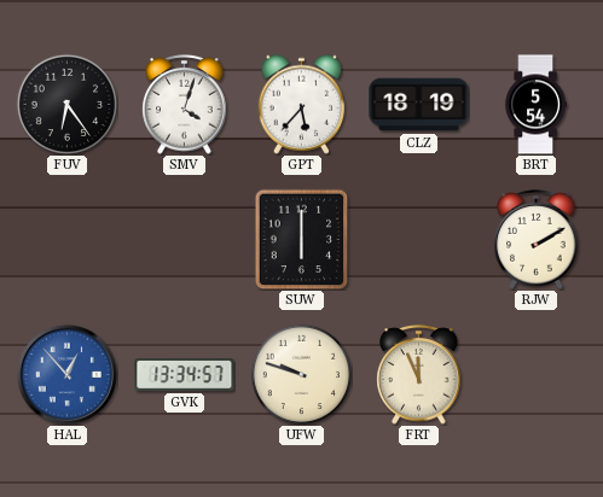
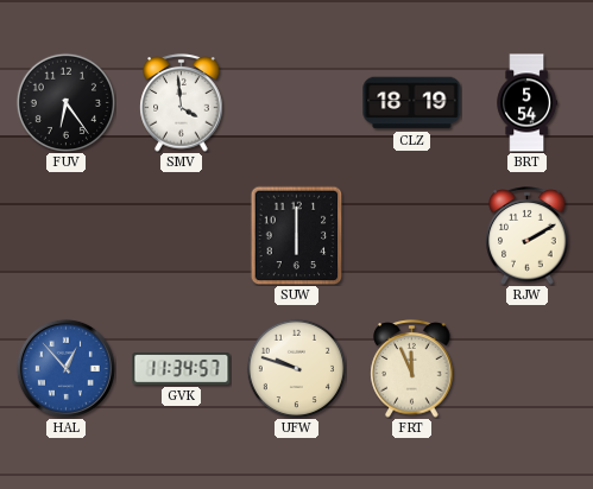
SMV: 4:03 -> 3:59
GPT: 5:37 -> none
GVK: 13:34 -> 11:34
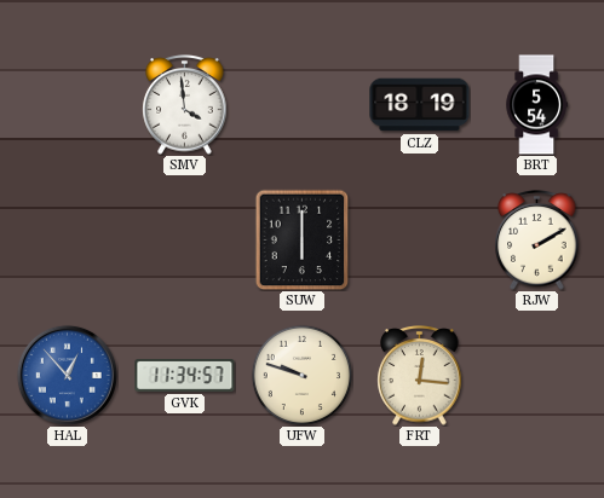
FUV: 6:24 -> none
FRT: 11:56 -> 12:16
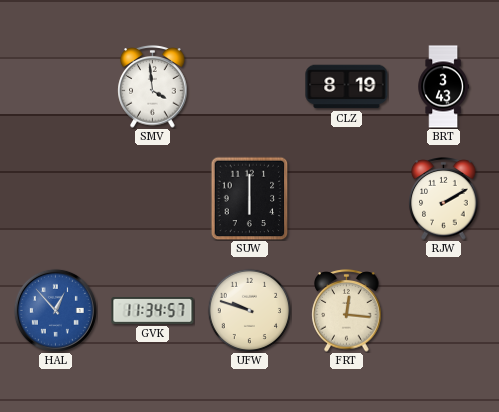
CLZ: 18:19 -> 8:19
BRT: 5:54 -> 3:43
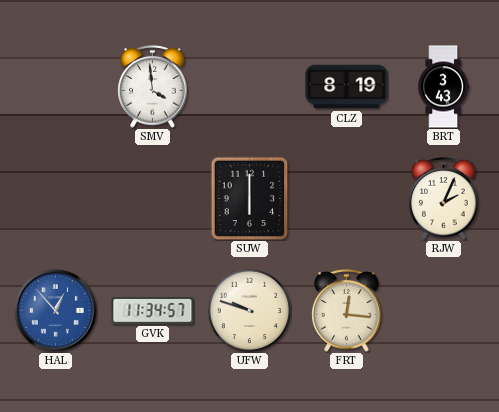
RJW: 2:10 -> 2:04
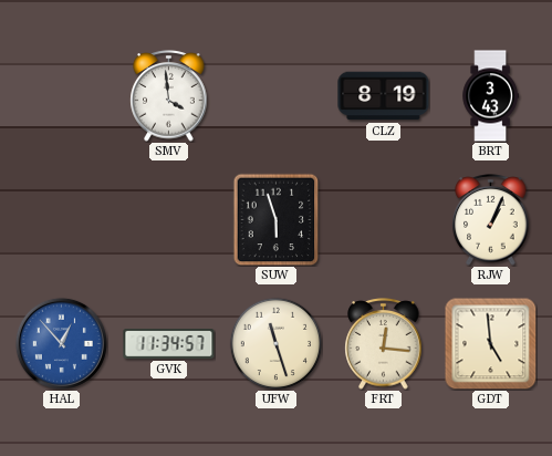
SUW: 6:00 -> 5:57
RJW: 2:04 -> 1:04
UFW: 9:48 -> 11:27
GDT: none -> 4:59
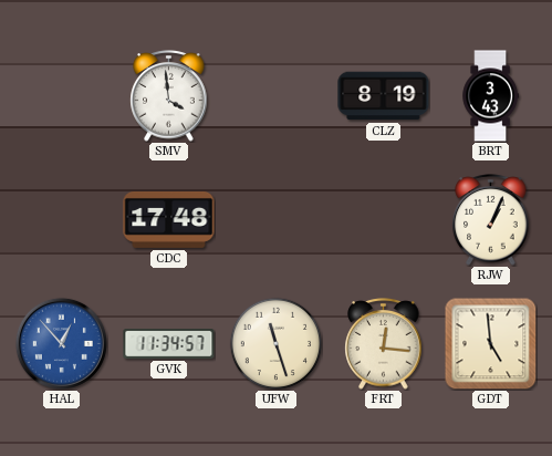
CDC: none -> 17:48
SUW: 5:57 -> none
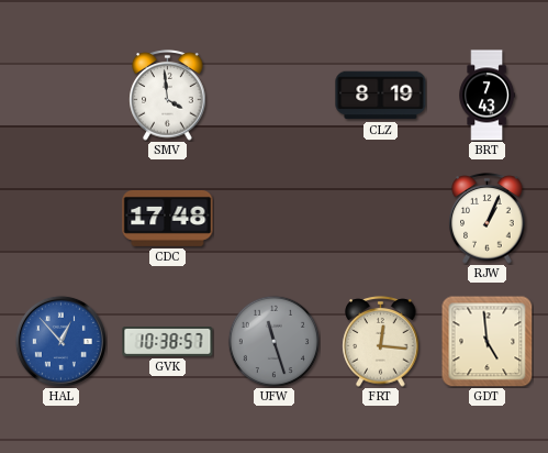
BRT: 3:43 -> 7:43
GVK: 11:34 -> 10:38
UFW dial: cream -> grey
